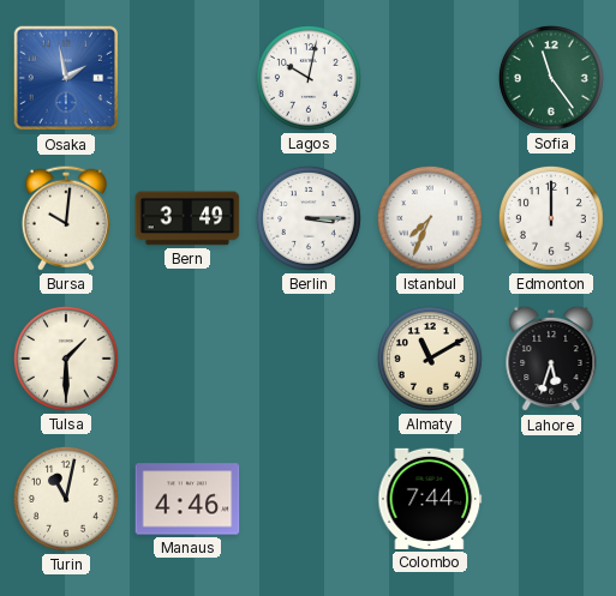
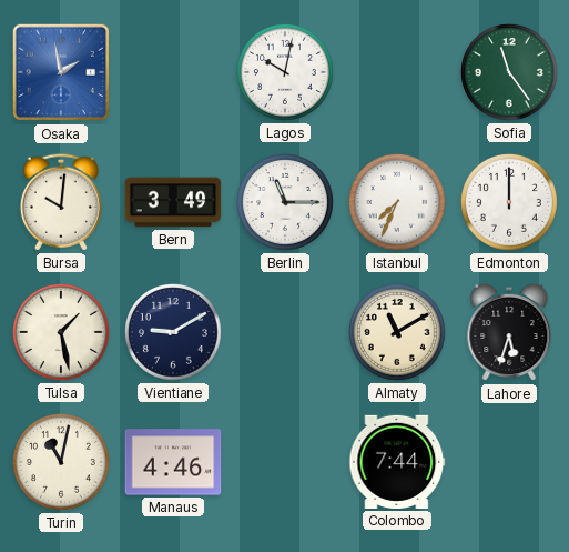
Berlin: 3:15 -> 11:15
Tulsa: 1:30 -> 1:28
Vientiane: none -> 9:10
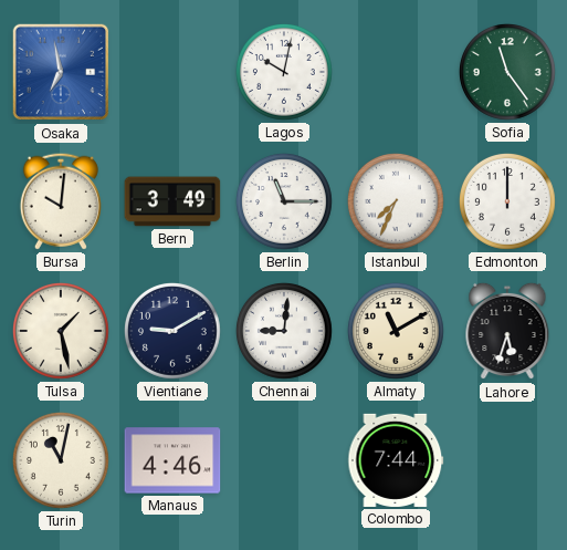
Osaka: 1:58 -> 6:58
Chennai: none -> 9:01
